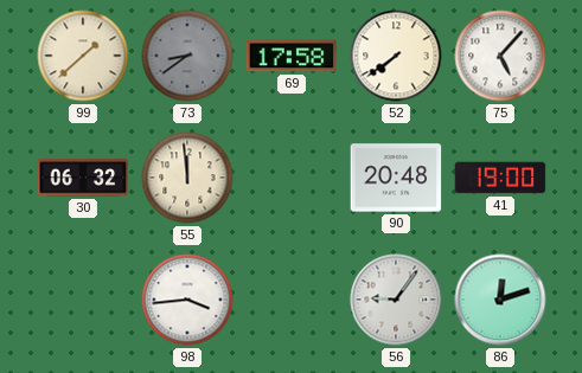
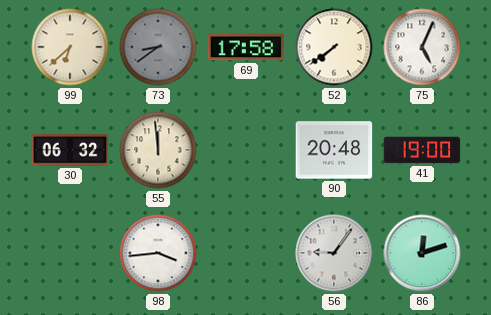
99: 1:38 -> 6:38
75: 5:07 -> 5:04
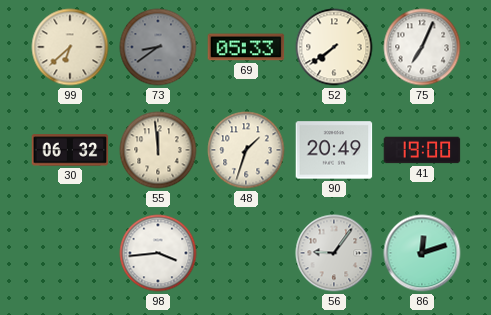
69: 17:58 -> 05:33
75: 5:04 -> 7:04
48: none -> 1:33
90: 20:48 -> 20:49
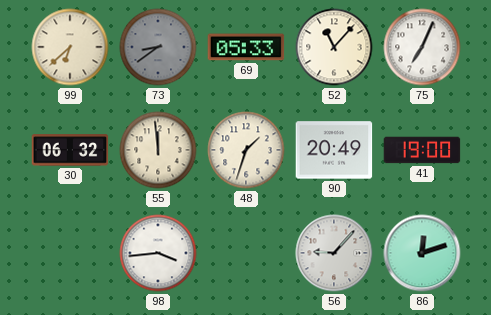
52: 7:39 -> 11:07
56: 9:06 -> 9:07
